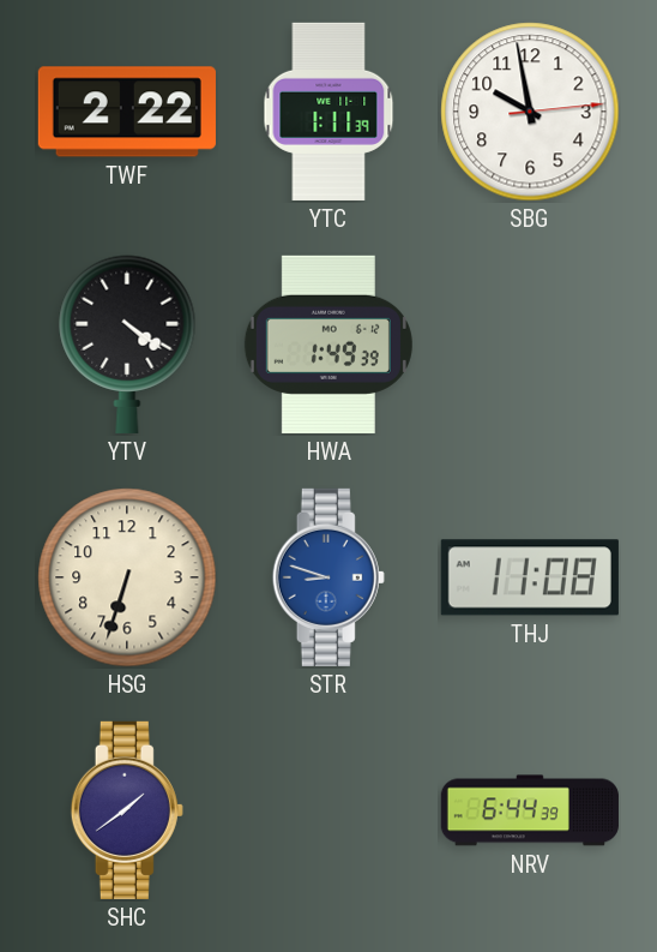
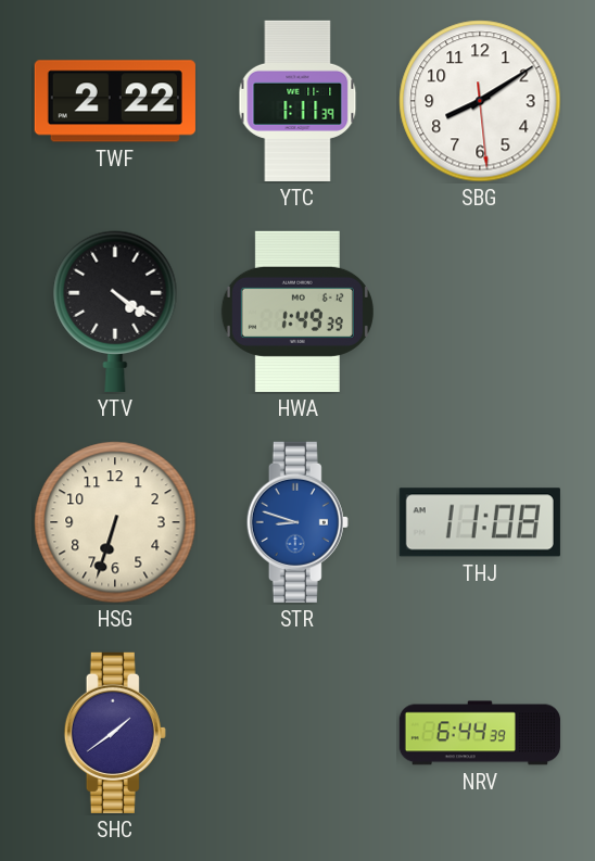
SBG: 9:58 -> 8:09
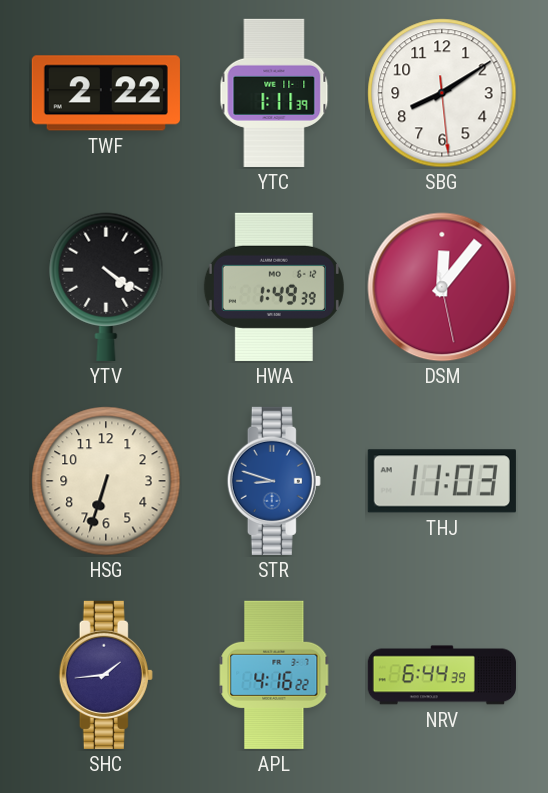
DSM: none -> 12:06
THJ: 11:08 -> 11:03
SHC: 1:39 -> 1:44
APL: none -> 4:16
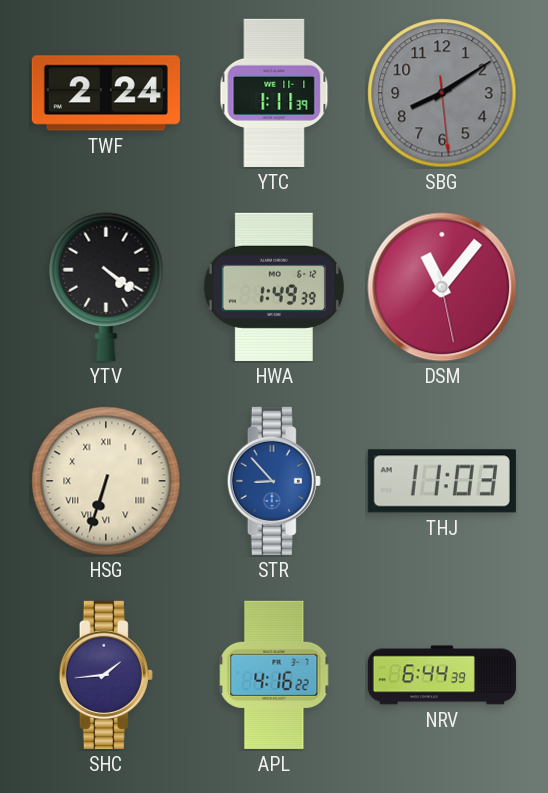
TWF: 2:22 -> 2:24
SBG dial: white -> grey
DSM: 12:06 -> 11:06
HSG numerals: Arabic -> Roman
STR: 8:48 -> 8:53
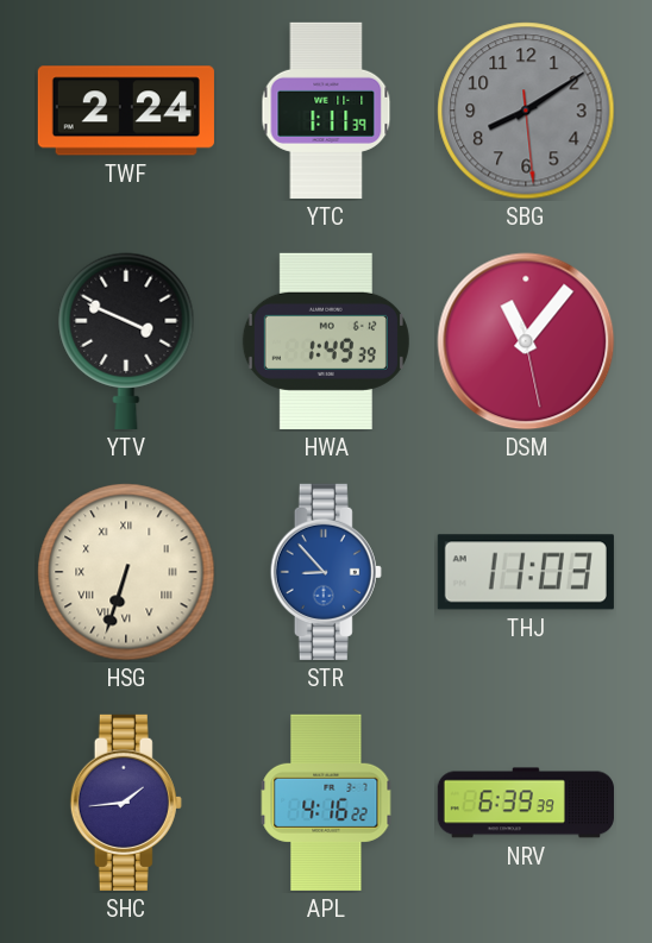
YTV: 4:21 -> 3:49
NRV: 6:44 -> 6:39
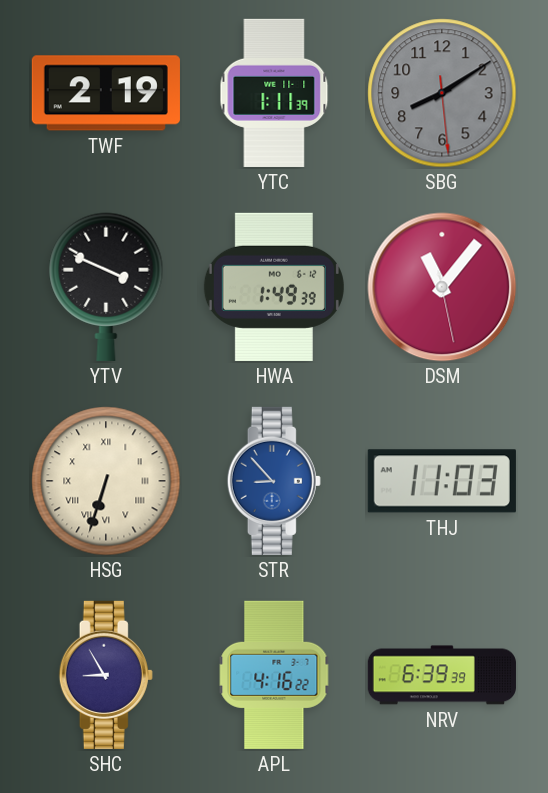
TWF: 2:24 -> 2:19
SHC: 1:44 -> 8:55
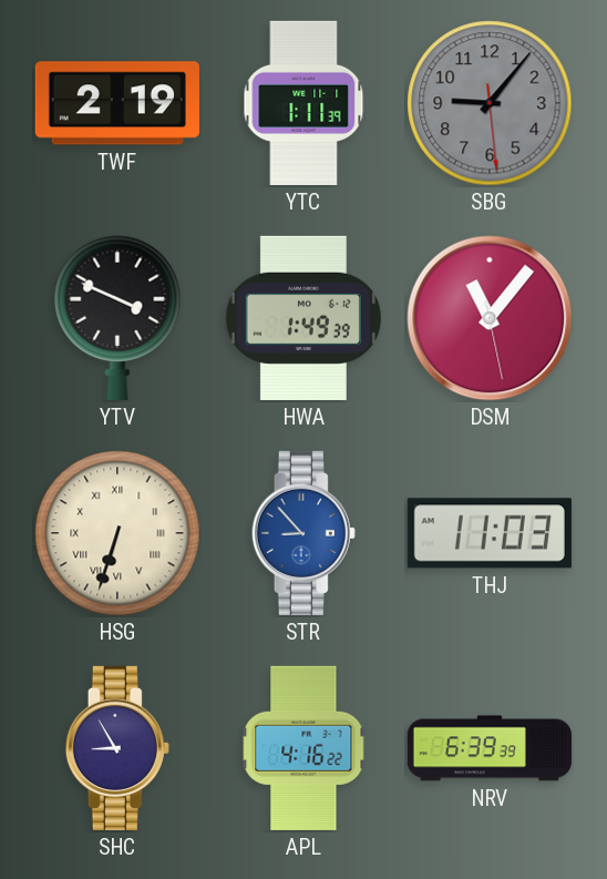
SBG: 8:09 -> 9:06
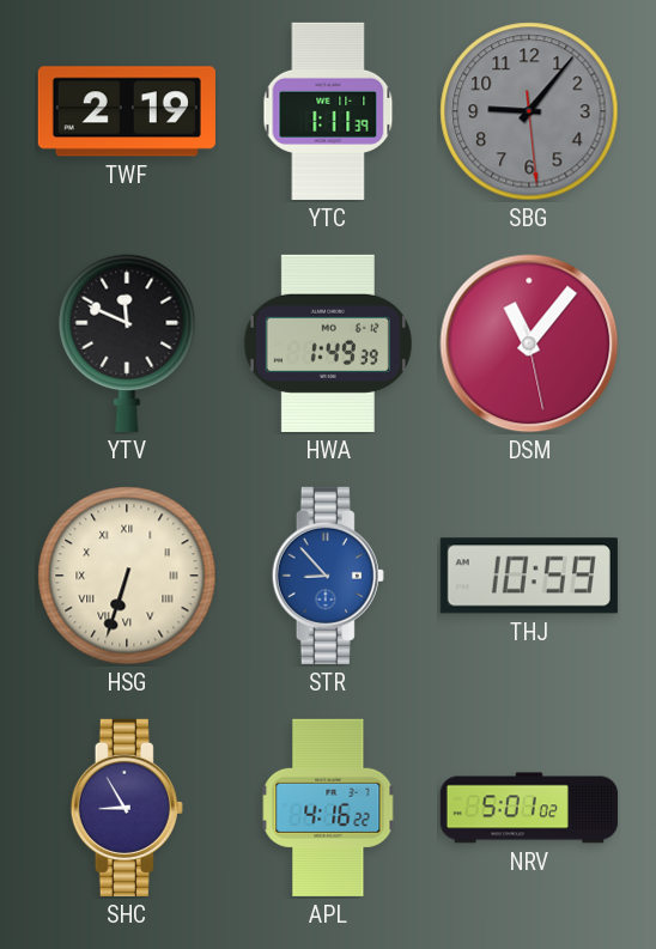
YTV: 3:49 -> 11:49
THJ: 11:03 -> 10:59
NRV: 6:39 -> 5:01
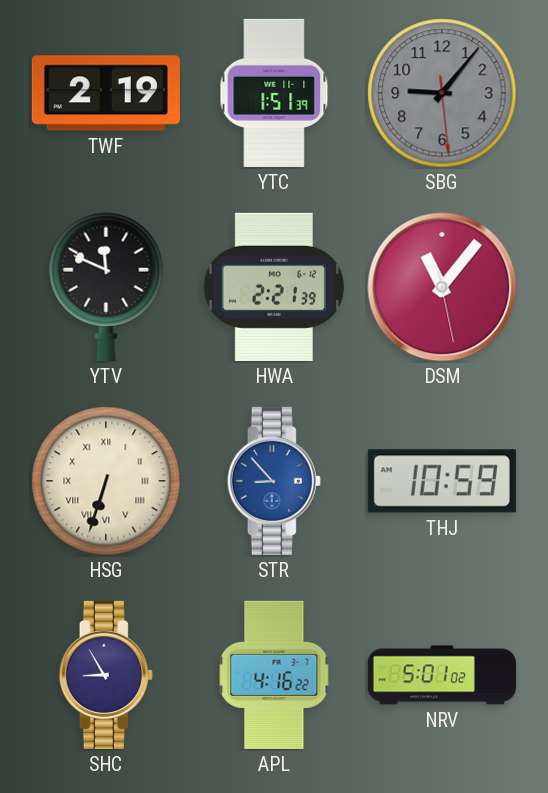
YTC: 1:11 -> 1:51
HWA: 1:49 -> 2:21
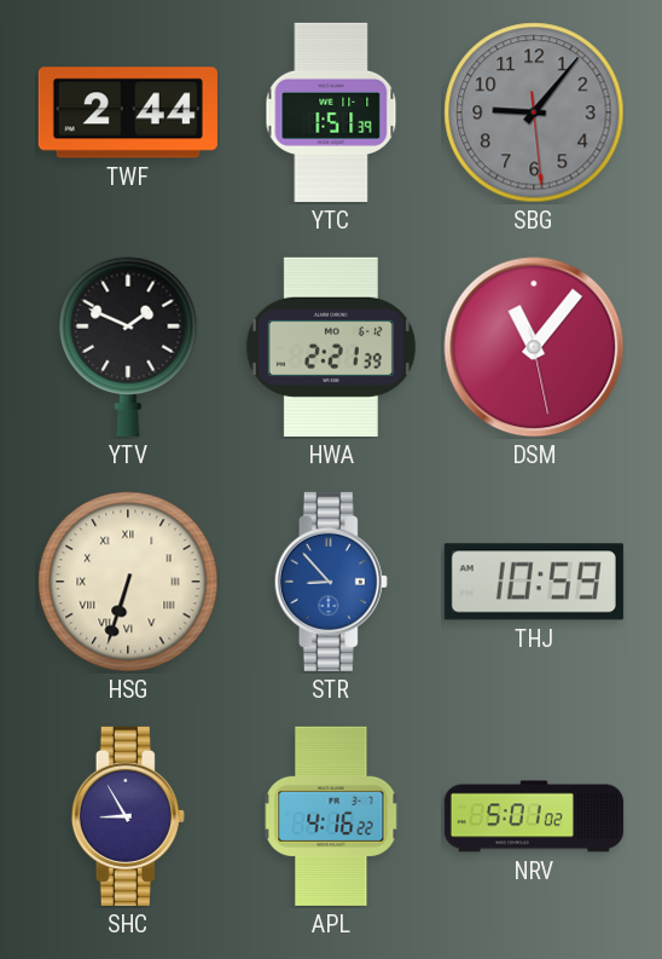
TWF: 2:19 -> 2:44
YTV: 11:49 -> 1:49
